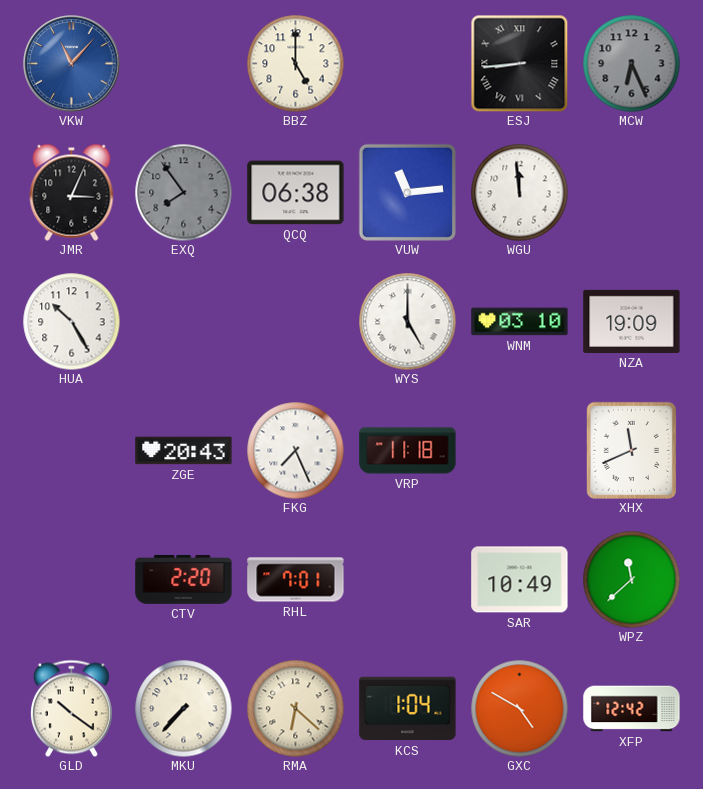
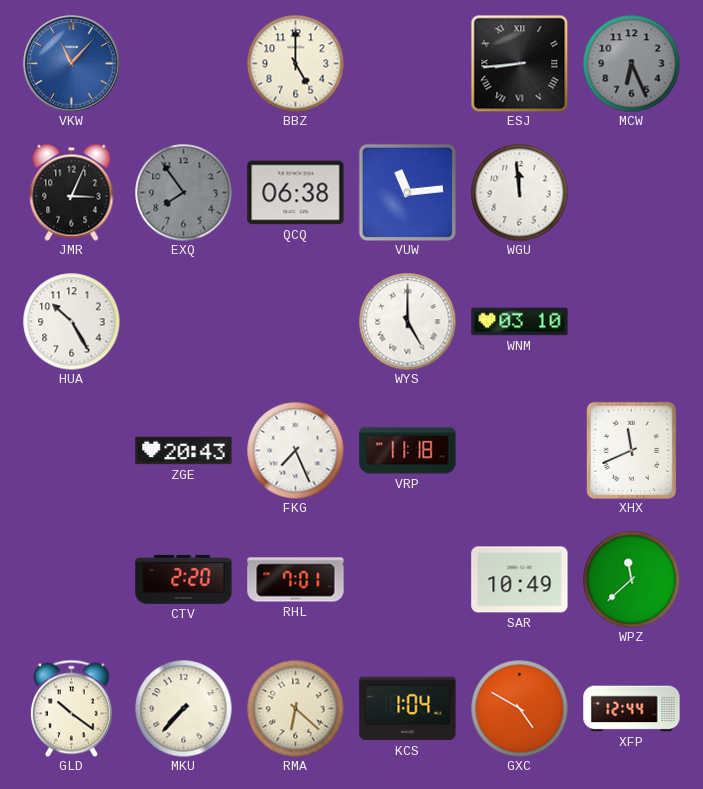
NZA: 19:09 -> none
XFP: 12:42 -> 12:44
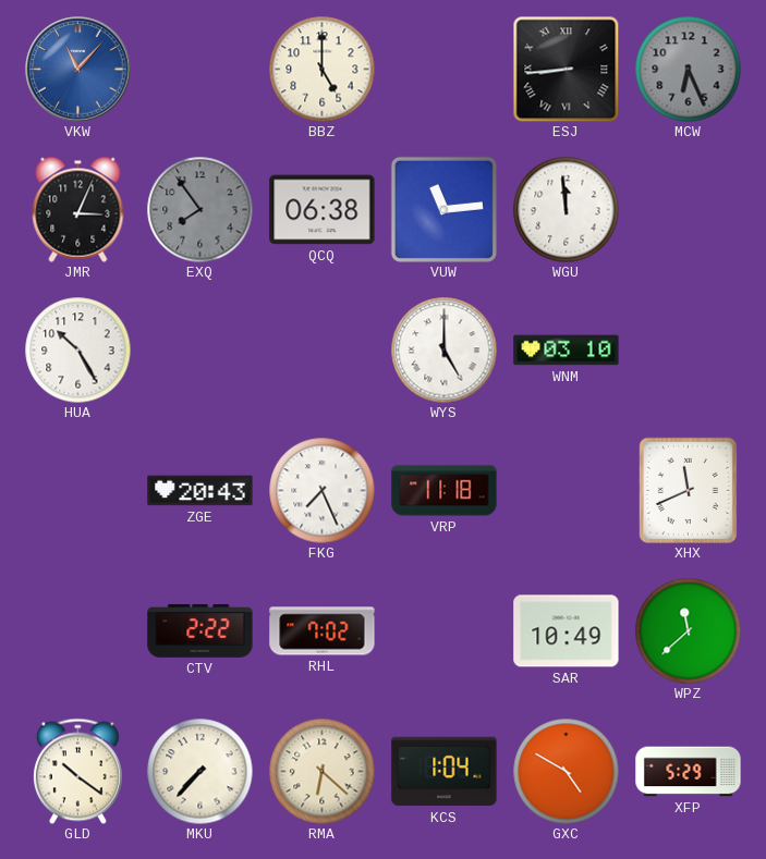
CTV: 2:20 -> 2:22
RHL: 7:01 -> 7:02
XFP: 12:44 -> 5:29
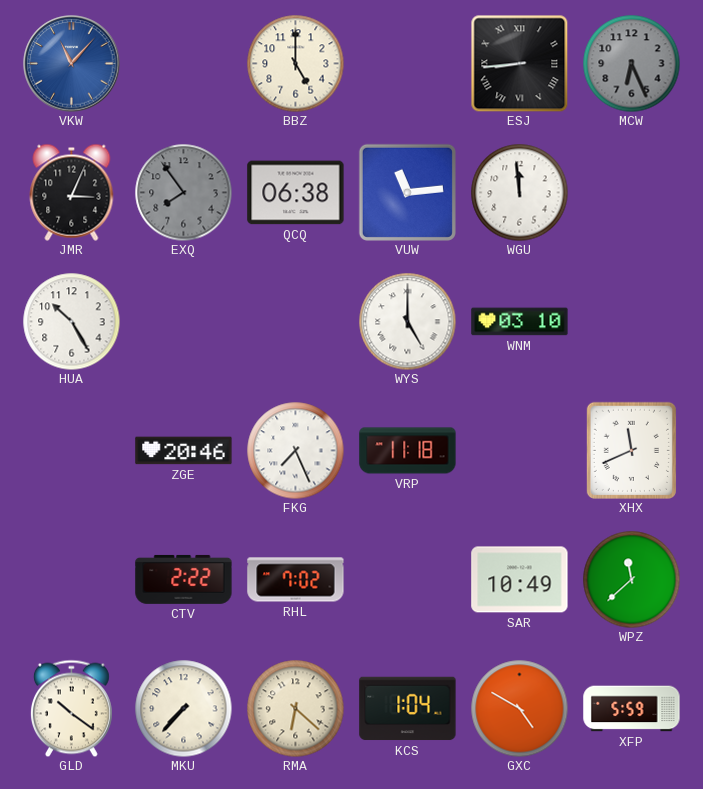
ZGE: 20:43 -> 20:46
XFP: 5:29 -> 5:59
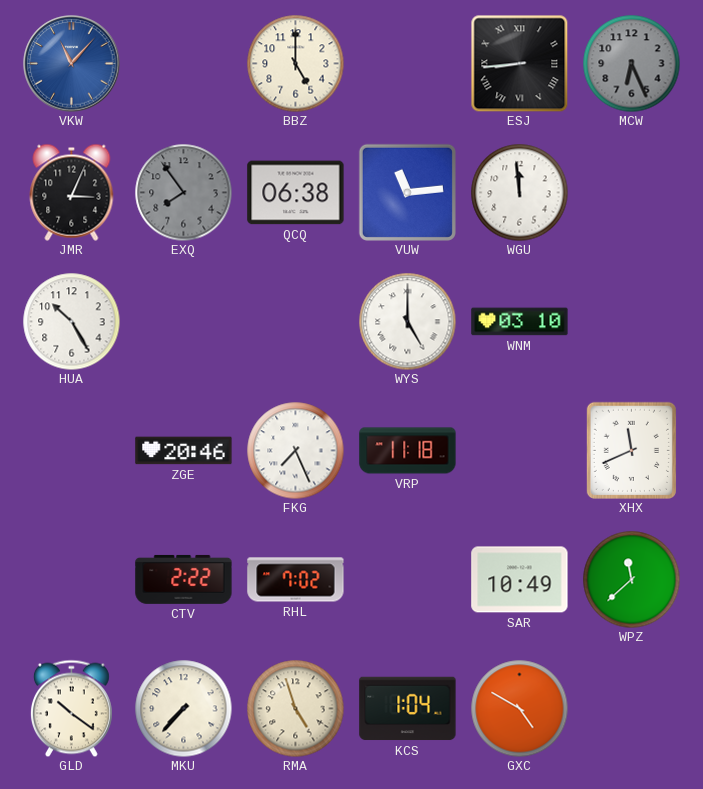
RMA: 6:22 -> 4:57
XFP: 5:59 -> none
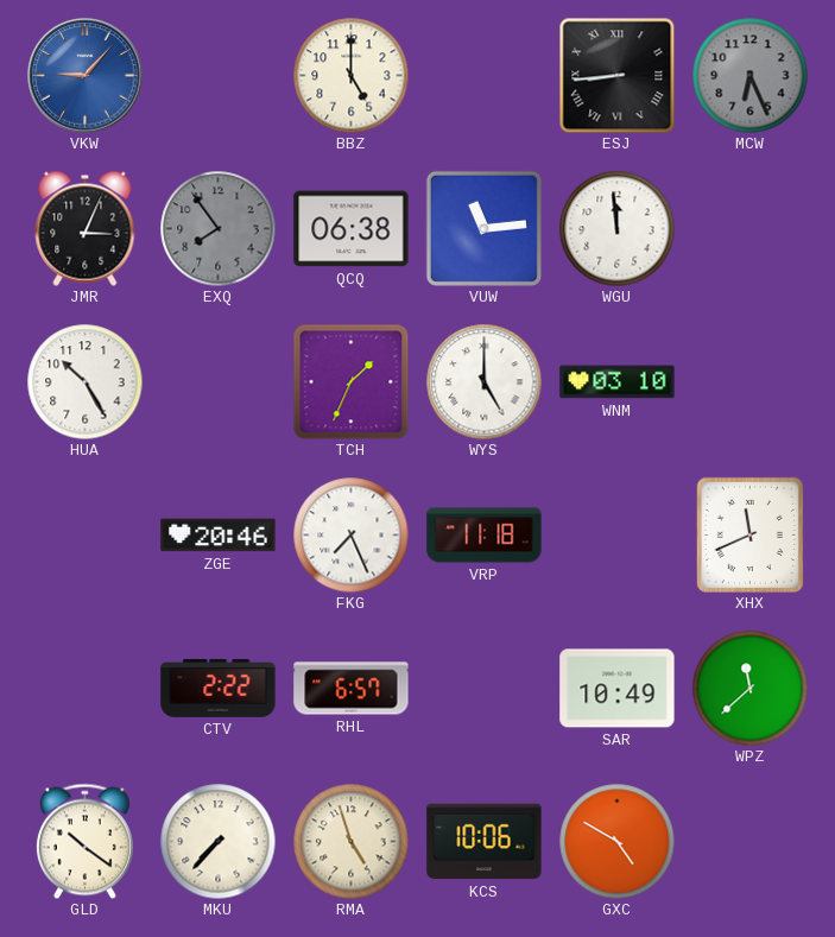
VKW: 11:07 -> 9:07
TCH: none -> 1:34
RHL: 7:02 -> 6:57
KCS: 1:04 -> 10:06
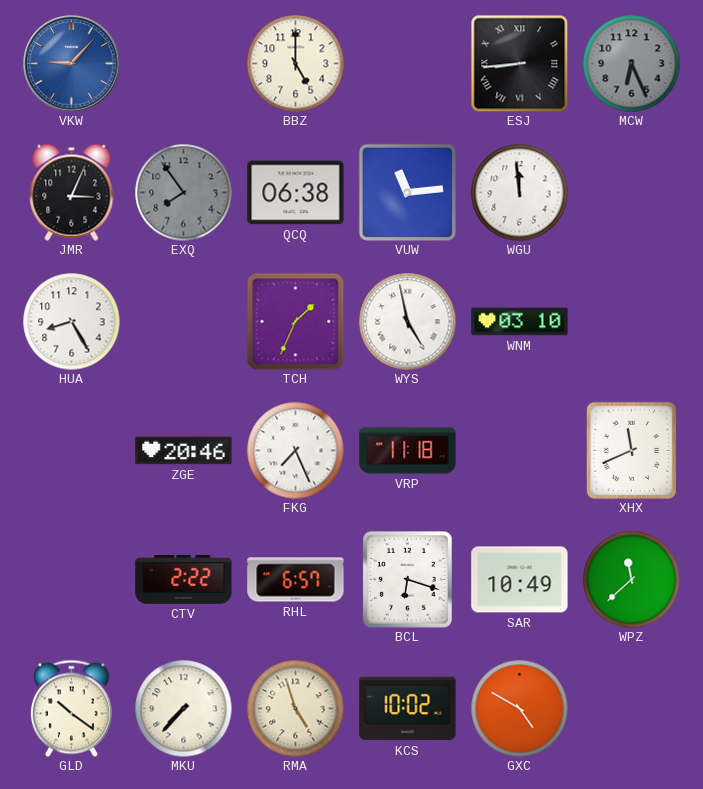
HUA: 10:25 -> 8:25
WYS: 5:00 -> 4:58
BCL: none -> 6:18
KCS: 10:06 -> 10:02
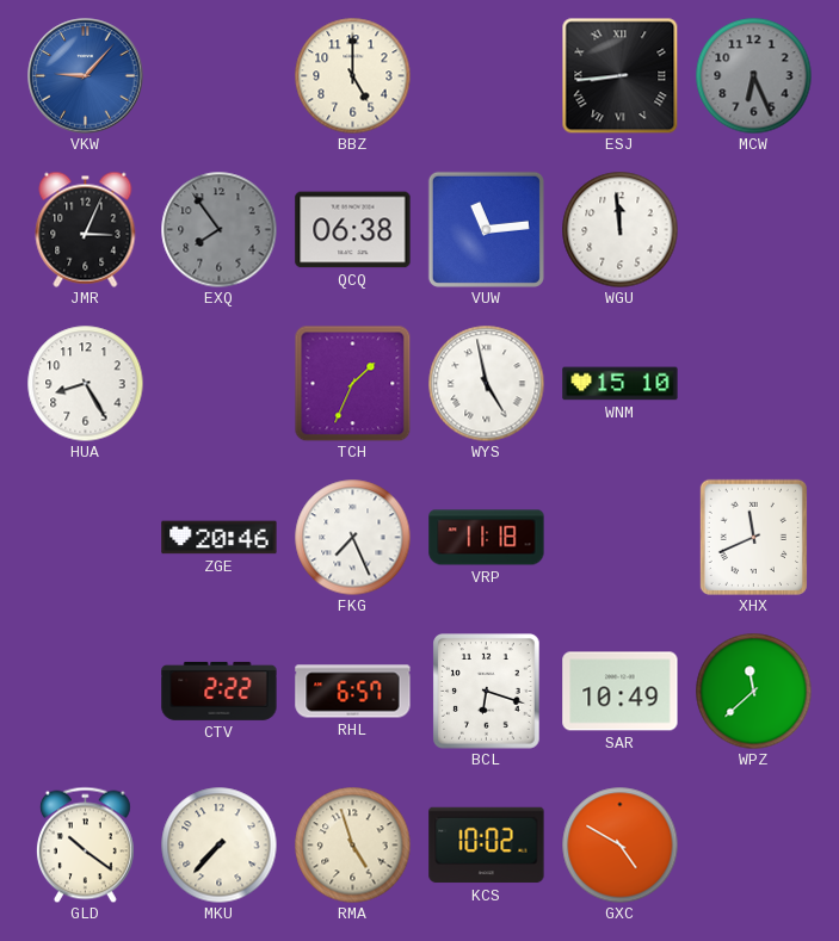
WNM: 03:10 -> 15:10
